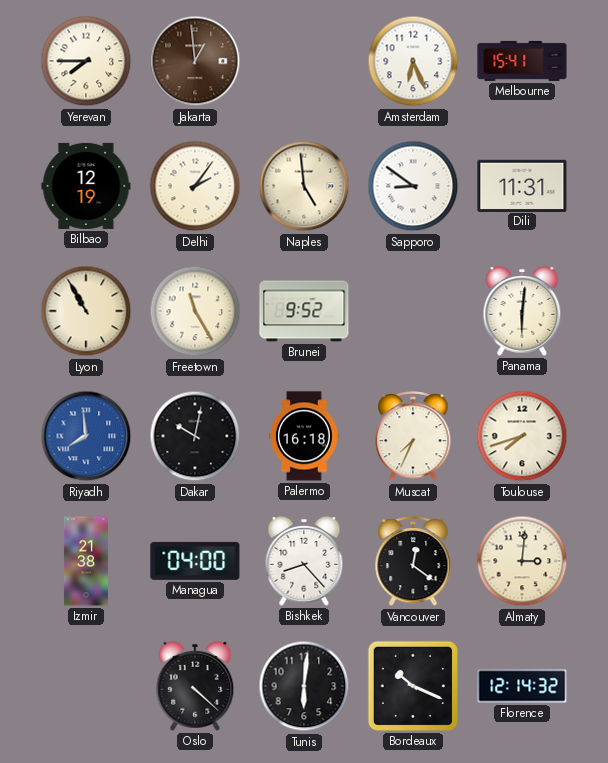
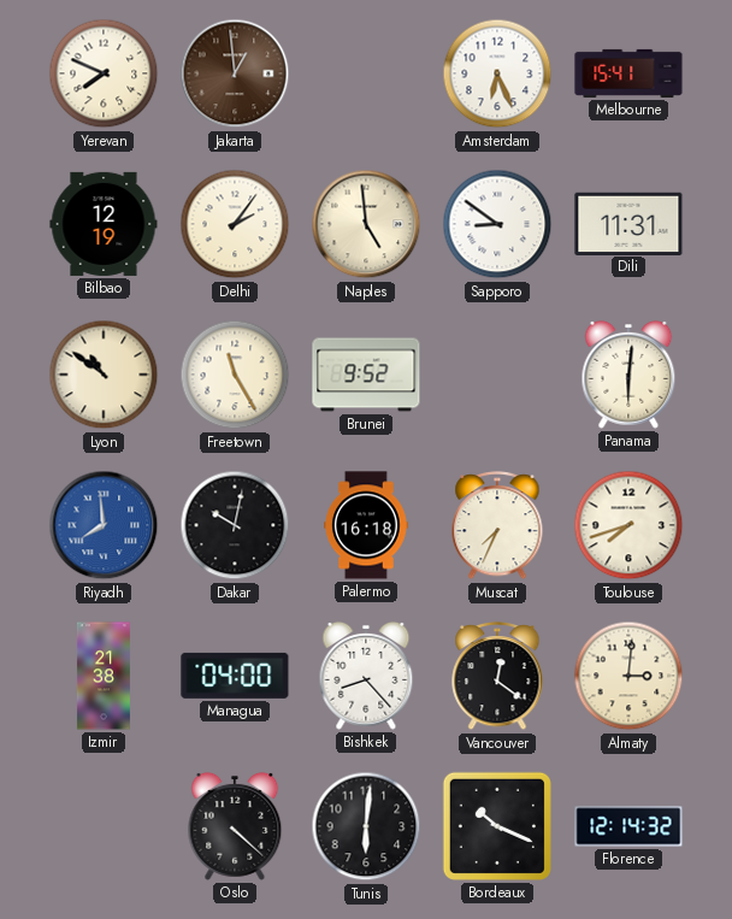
Yerevan: 7:45 -> 7:49
Lyon: 10:55 -> 10:51
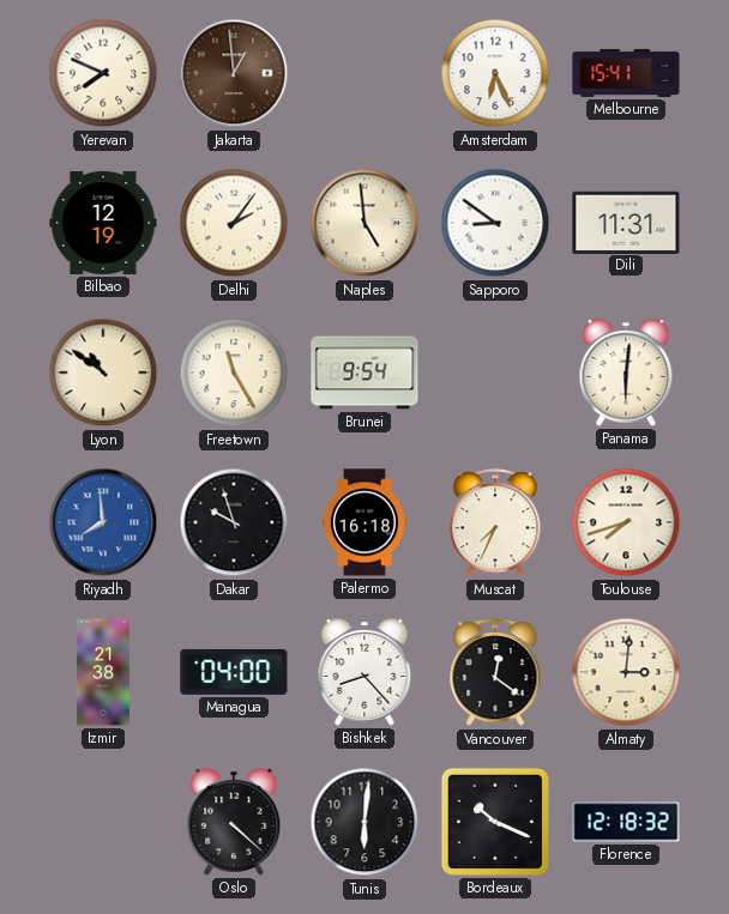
Brunei: 9:52 -> 9:54
Dakar: 10:02 -> 9:57
Florence: 12:14 -> 12:18
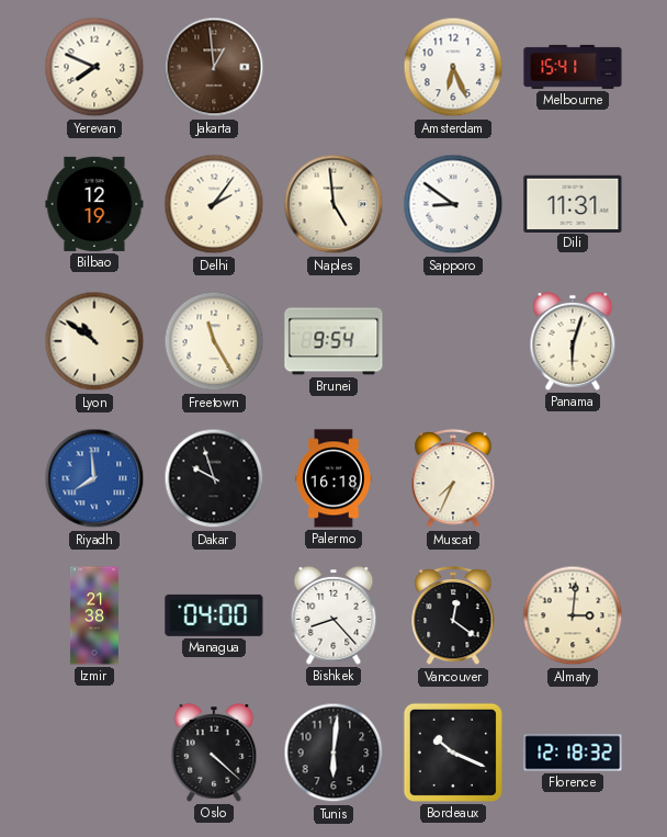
Panama: 6:01 -> 6:03
Toulouse: 7:42 -> none
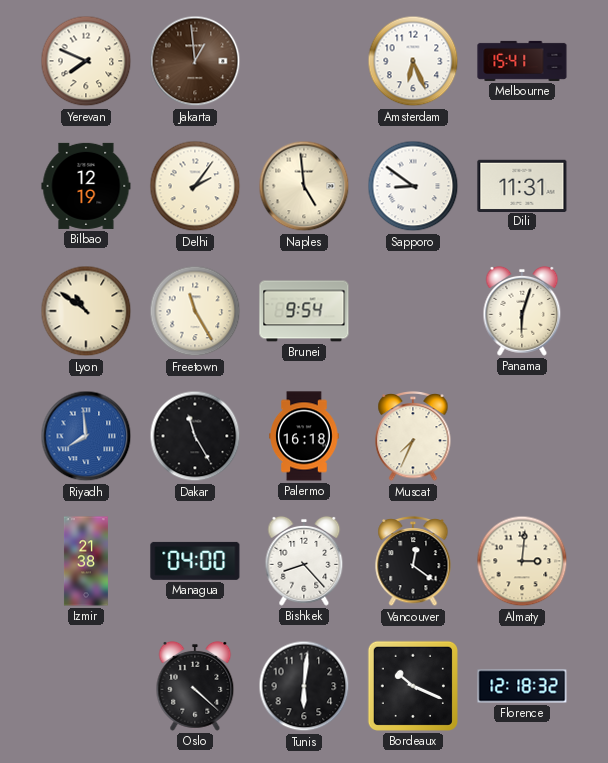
Dakar: 9:57 -> 11:25
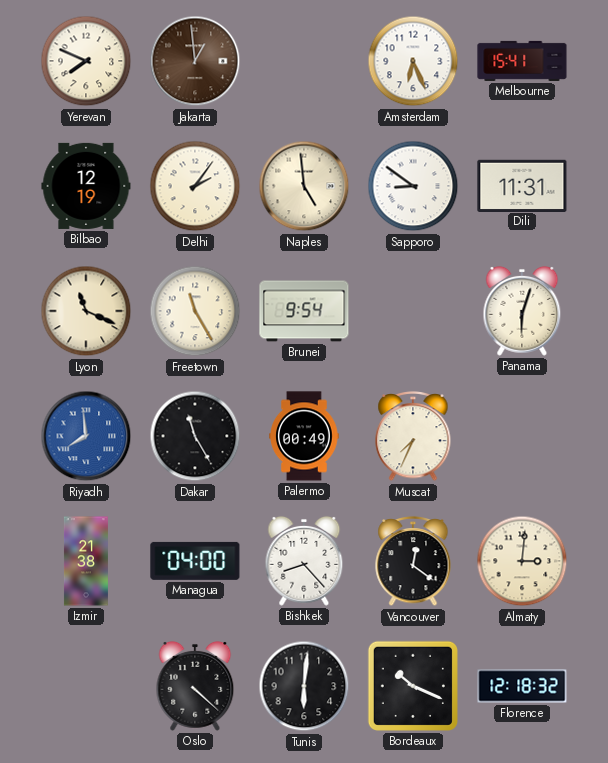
Lyon: 10:51 -> 11:19
Palermo: 16:18 -> 00:49
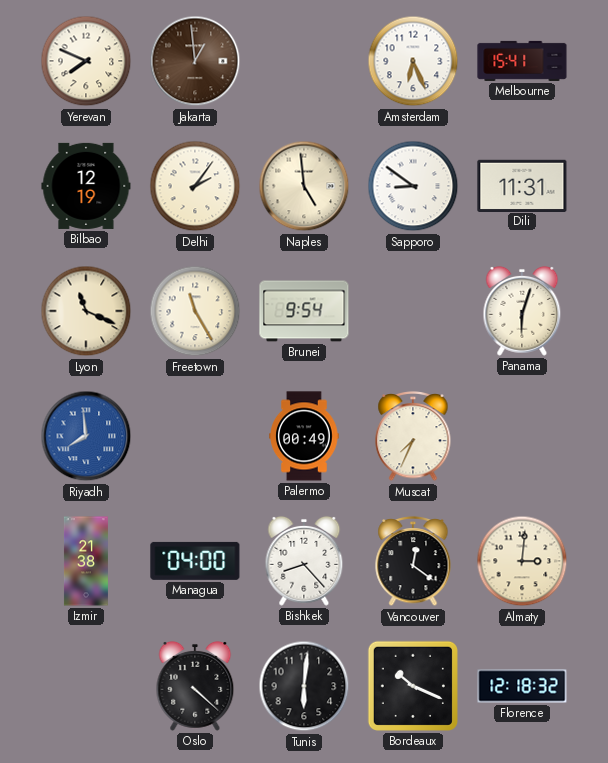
Dakar: 11:25 -> none
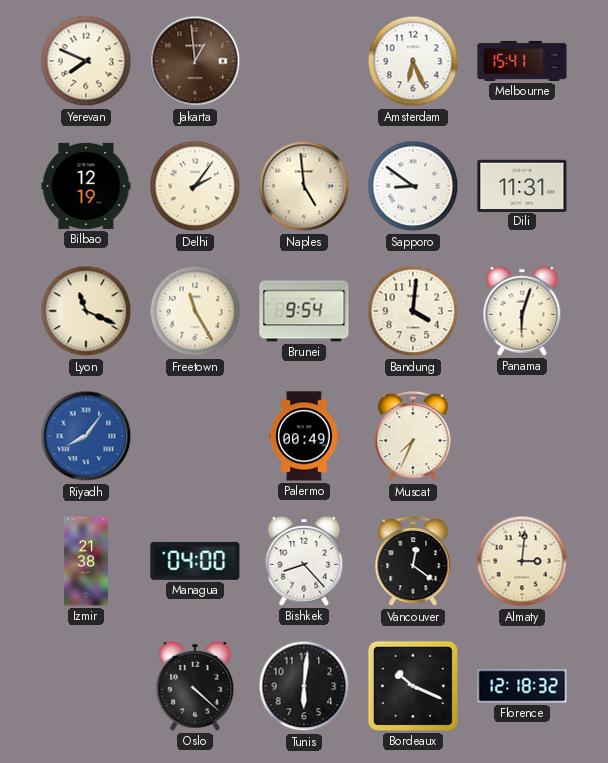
Bandung: none -> 4:01
Riyadh: 7:59 -> 8:06
